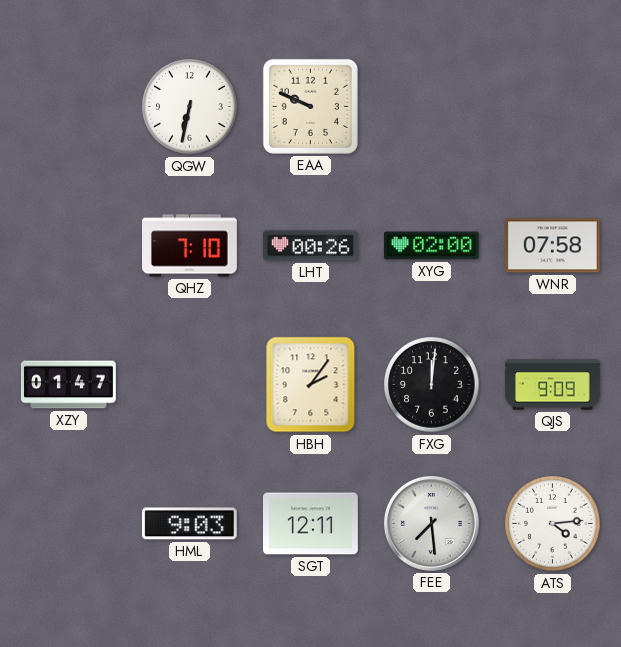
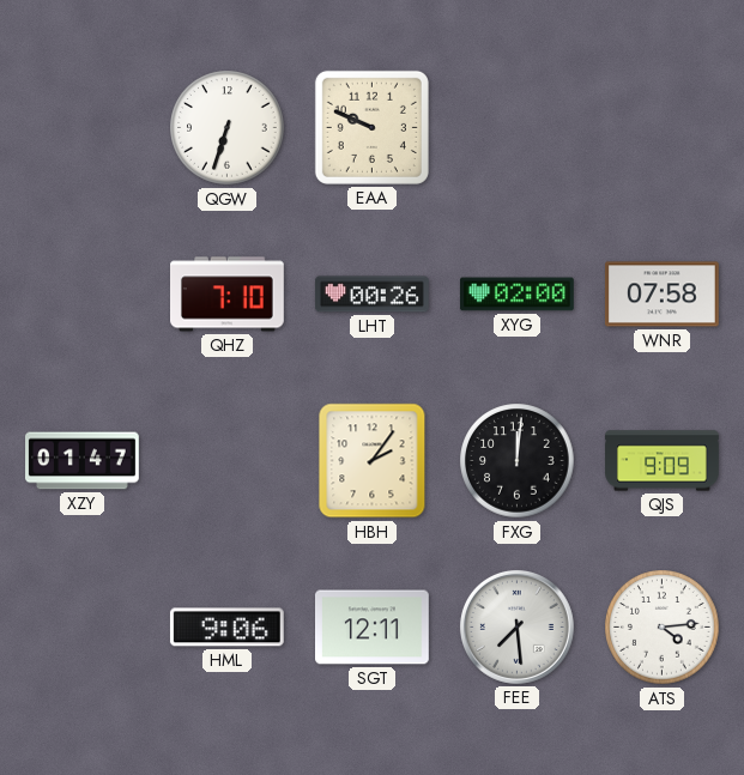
QGW: 6:32 -> 6:33
HML: 9:03 -> 9:06
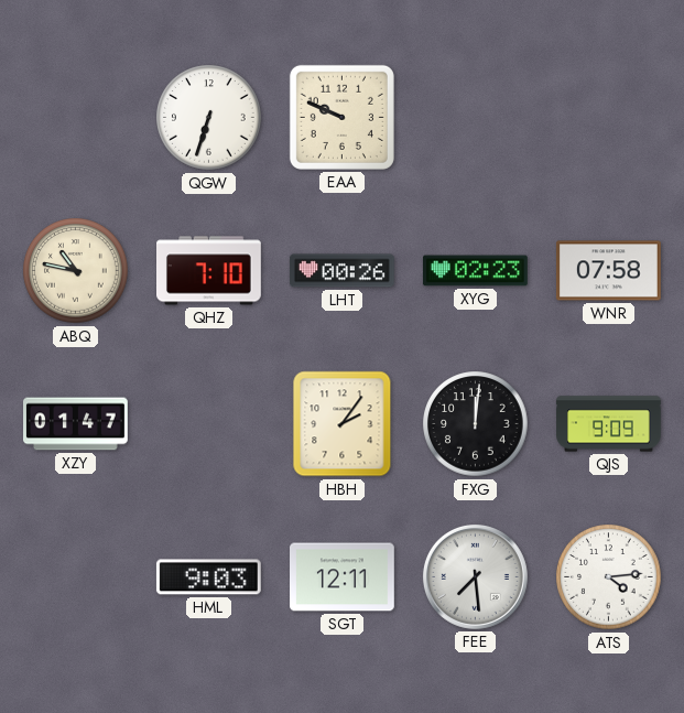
ABQ: none -> 10:47
XYG: 02:00 -> 02:23
HML: 9:06 -> 9:03
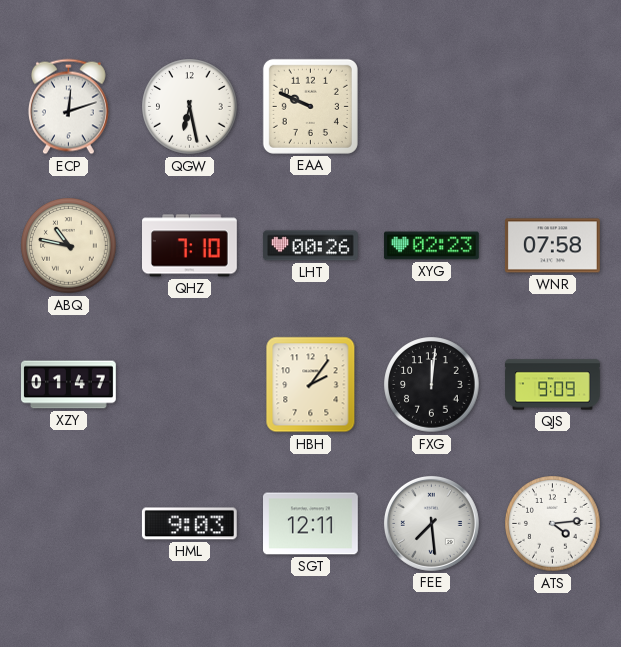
ECP: none -> 12:12
QGW: 6:33 -> 6:28
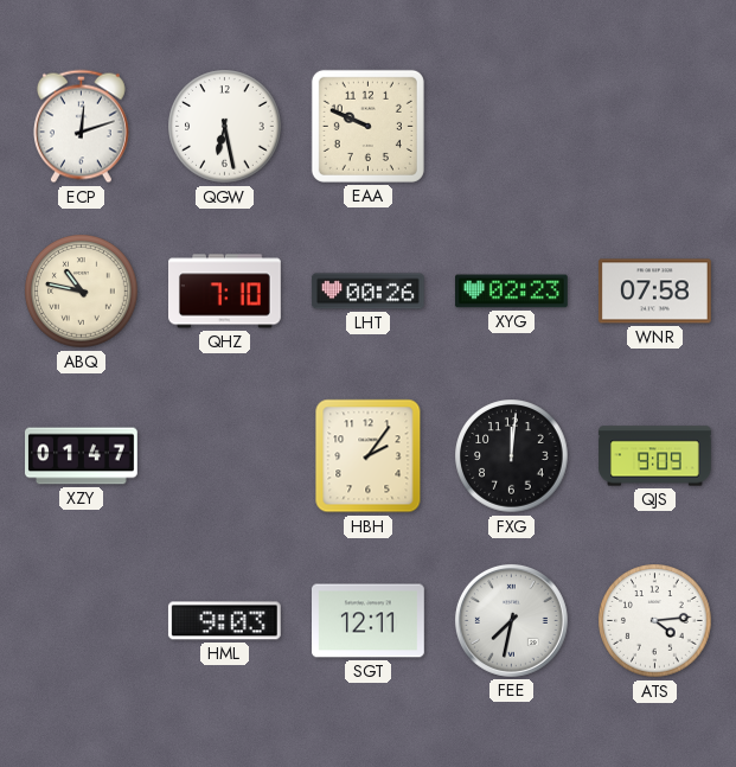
FEE: 7:29 -> 7:32
